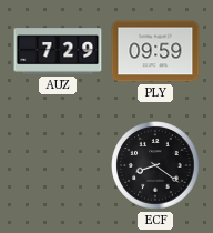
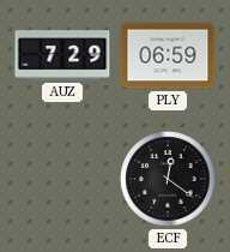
PLY: 09:59 -> 06:59
ECF: 8:21 -> 12:21
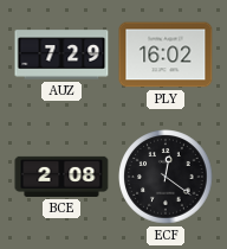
PLY: 06:59 -> 16:02
BCE: none -> 2:08
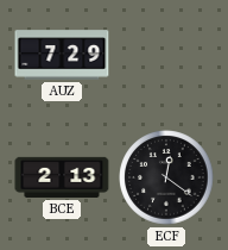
PLY: 16:02 -> none
BCE: 2:08 -> 2:13
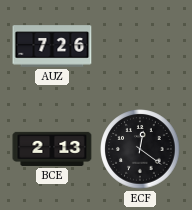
AUZ: 7:29 -> 7:26
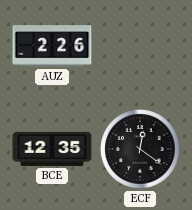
AUZ: 7:26 -> 2:26
BCE: 2:13 -> 12:35
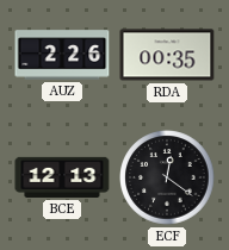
RDA: none -> 00:35
BCE: 12:35 -> 12:13
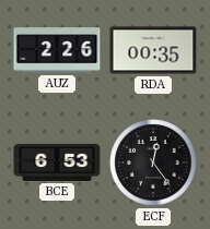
BCE: 12:13 -> 6:53
ECF: 12:21 -> 12:24
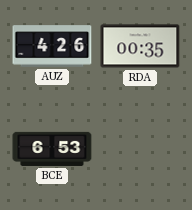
AUZ: 2:26 -> 4:26
ECF: 12:24 -> none
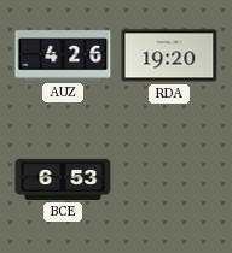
RDA: 00:35 -> 19:20
